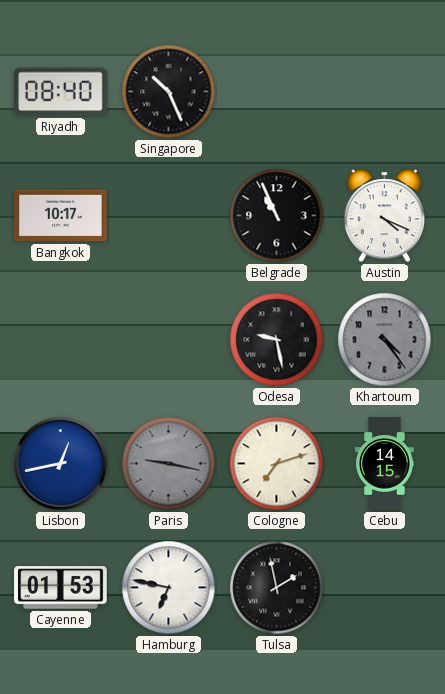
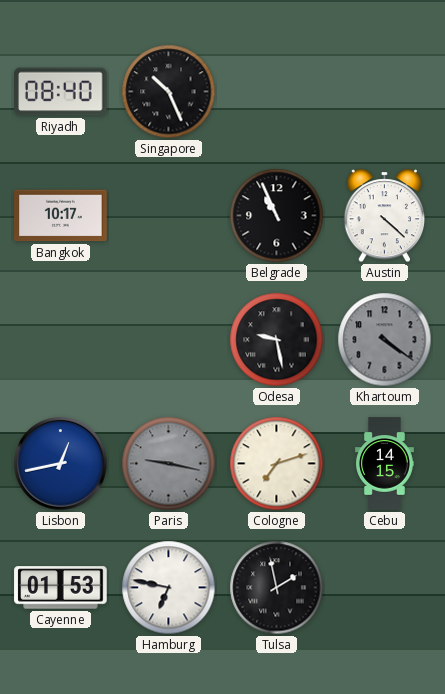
Austin: 4:19 -> 4:22
Khartoum: 4:24 -> 4:21
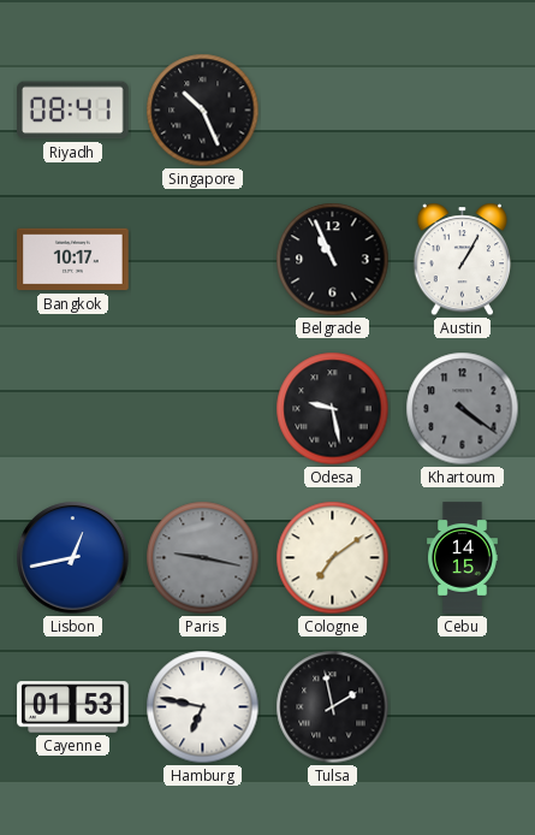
Riyadh: 08:40 -> 08:41
Austin: 4:22 -> 1:05
Cologne: 7:12 -> 7:09
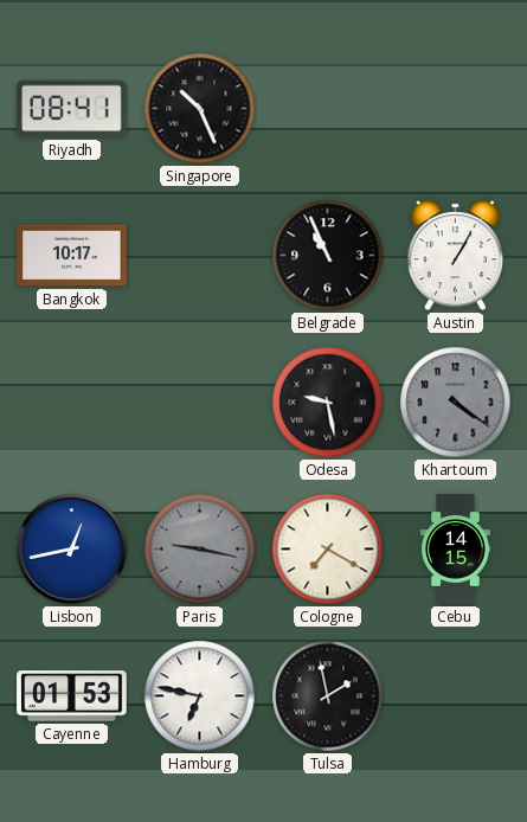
Cologne: 7:09 -> 7:20
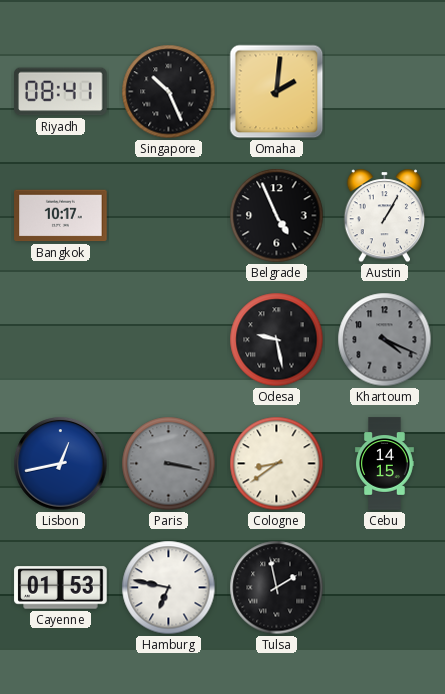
Omaha: none -> 2:01
Belgrade: 10:56 -> 4:56
Khartoum: 4:21 -> 4:19
Paris: 9:17 -> 3:17
Cologne: 7:20 -> 8:39
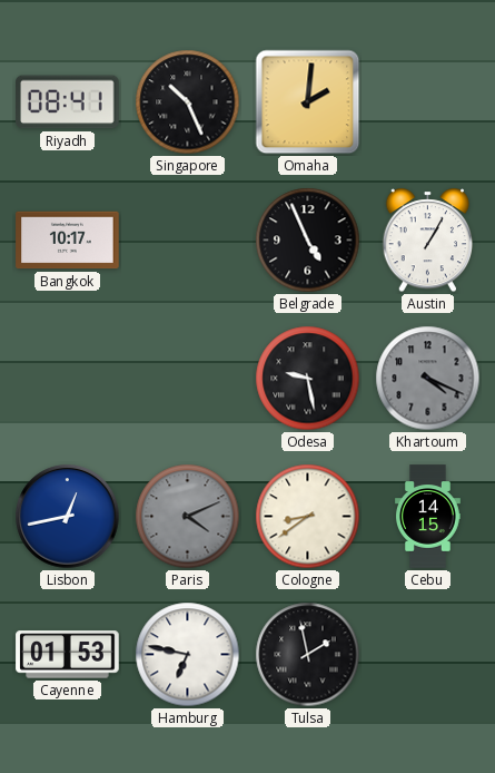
Paris: 3:17 -> 4:11
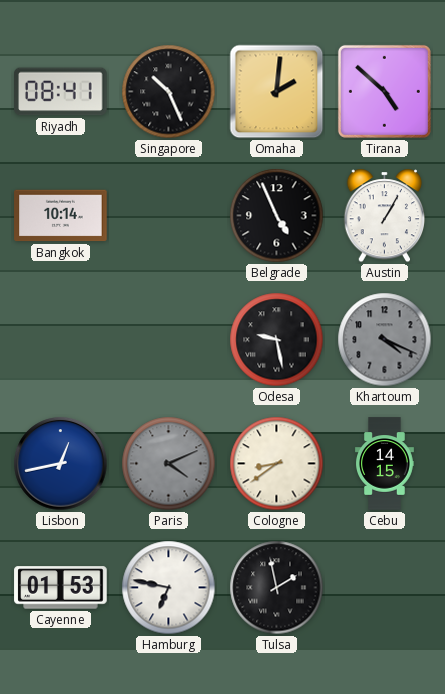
Tirana: none -> 4:52
Bangkok: 10:17 -> 10:14
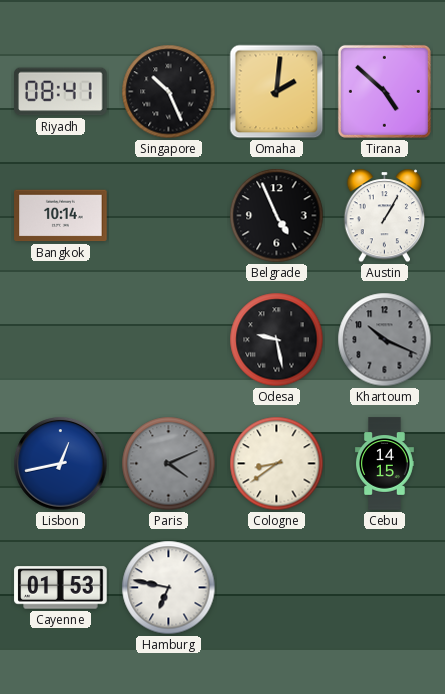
Khartoum: 4:19 -> 10:19
Tulsa: 1:58 -> none
